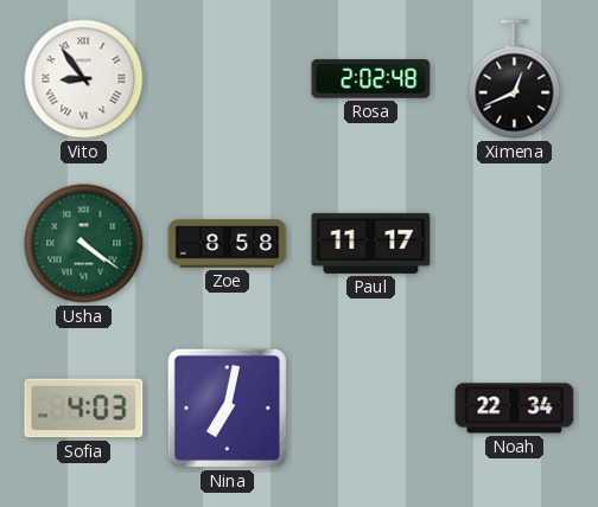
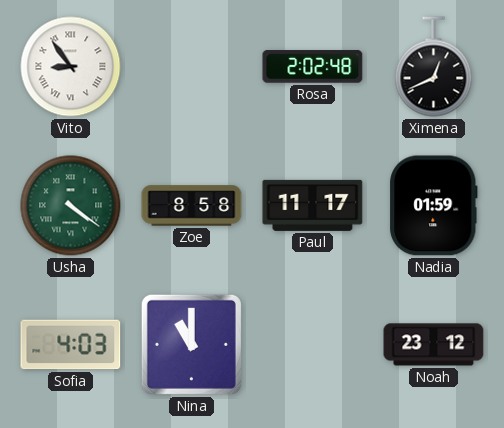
Nadia: none -> 01:59
Nina: 7:02 -> 11:00
Noah: 22:34 -> 23:12
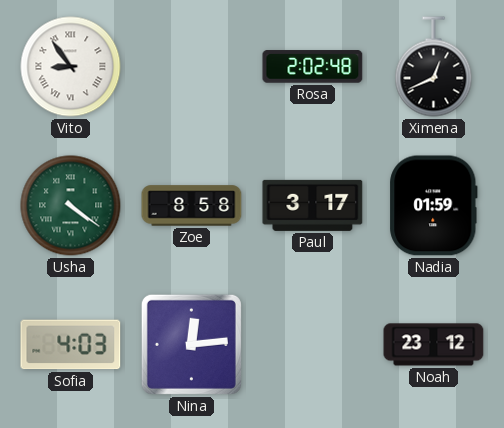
Paul: 11:17 -> 3:17
Nina: 11:00 -> 12:14
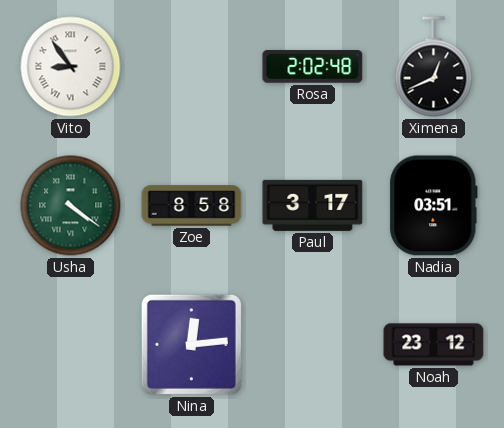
Nadia: 01:59 -> 03:51
Sofia: 4:03 -> none
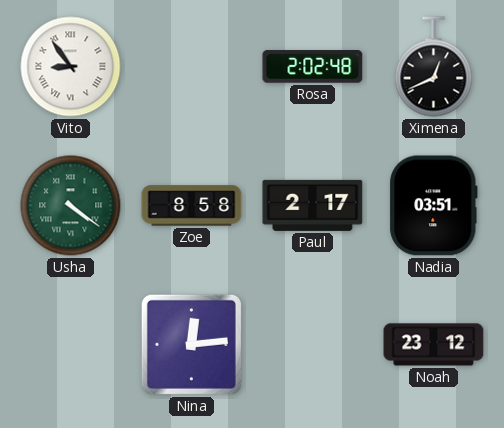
Paul: 3:17 -> 2:17
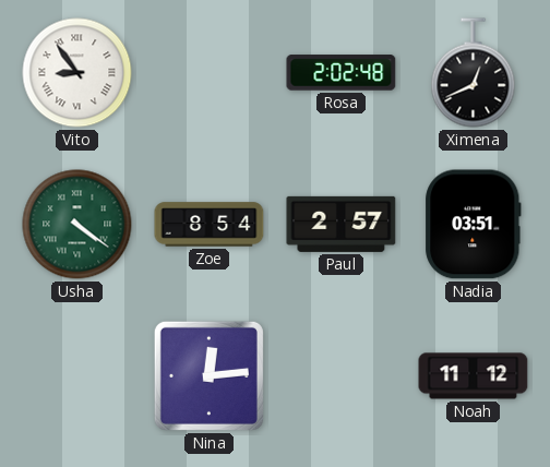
Zoe: 8:58 -> 8:54
Paul: 2:17 -> 2:57
Noah: 23:12 -> 11:12
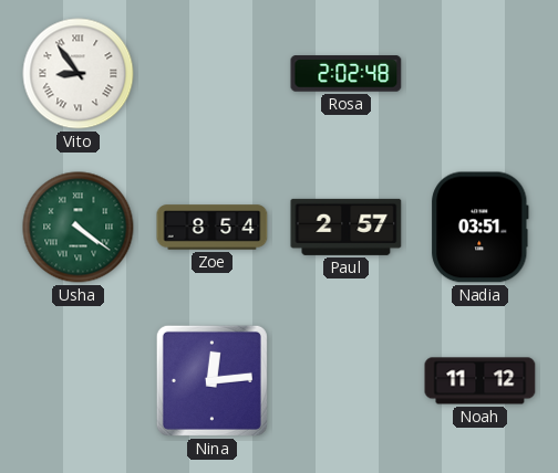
Ximena: 12:41 -> none
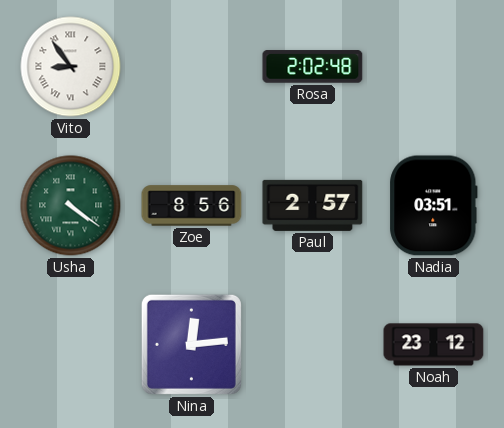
Zoe: 8:54 -> 8:56
Noah: 11:12 -> 23:12
